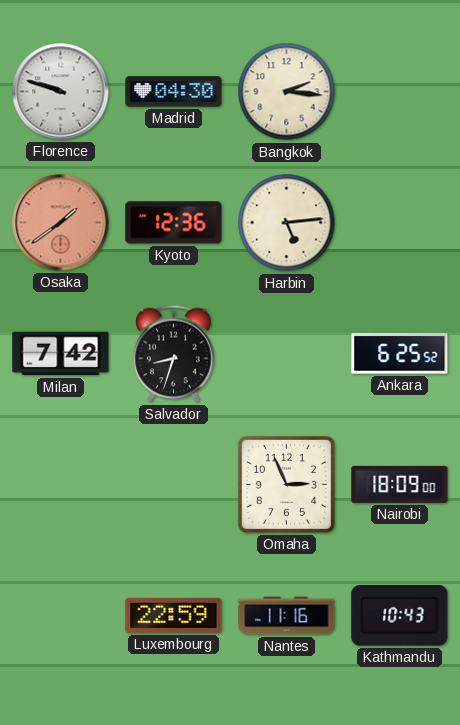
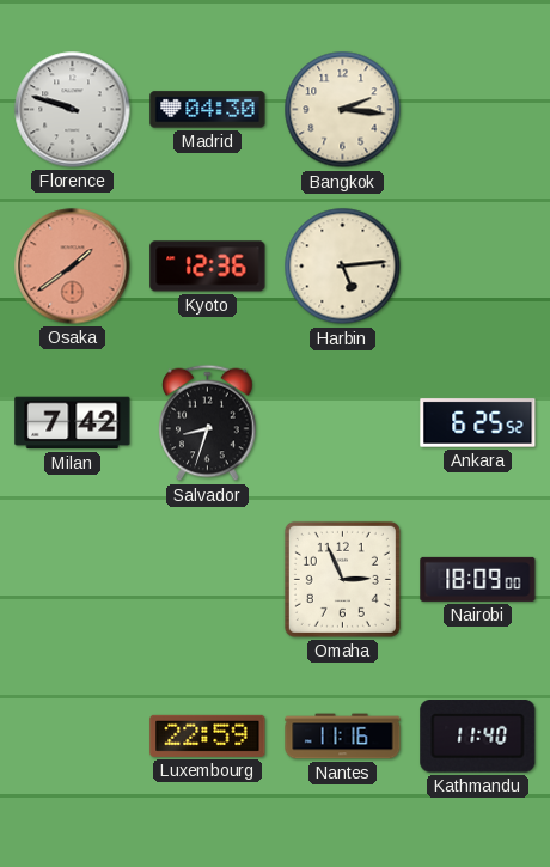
Kathmandu: 10:43 -> 11:40
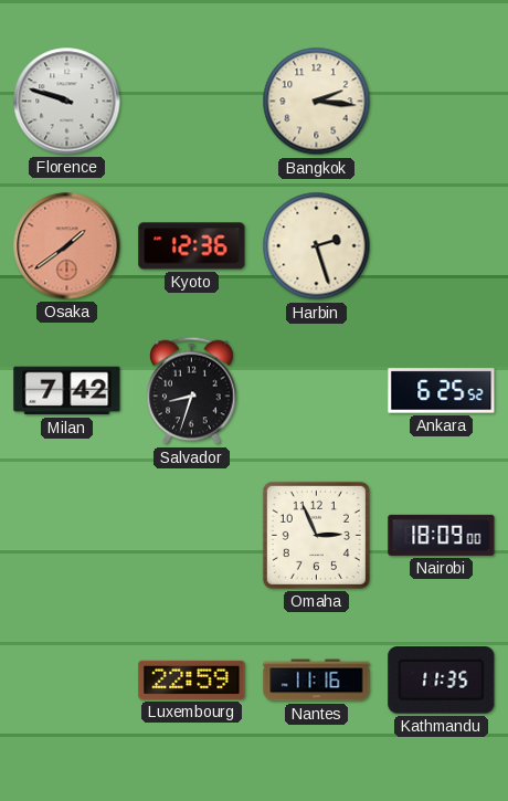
Madrid: 04:30 -> none
Harbin: 5:14 -> 2:27
Kathmandu: 11:40 -> 11:35
